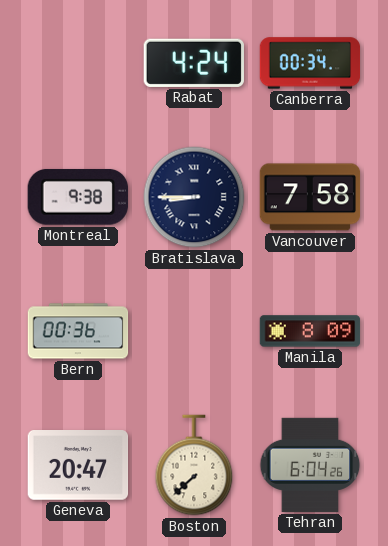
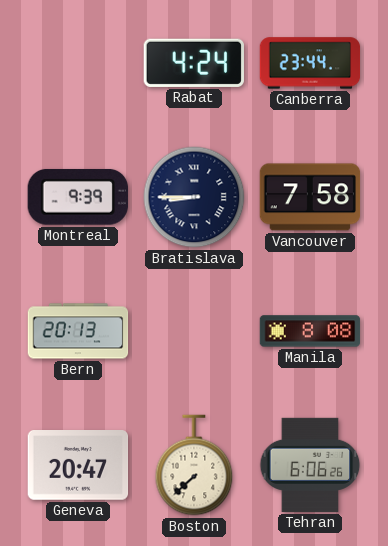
Canberra: 00:34 -> 23:44
Montreal: 9:38 -> 9:39
Bern: 00:36 -> 20:13
Manila: 8:09 -> 8:08
Tehran: 6:04 -> 6:06
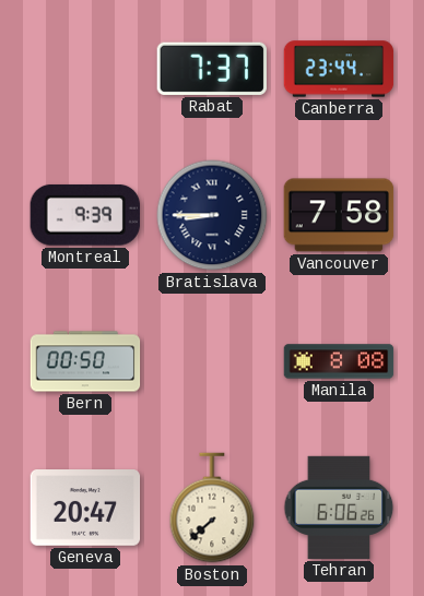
Rabat: 4:24 -> 7:37
Bern: 20:13 -> 00:50
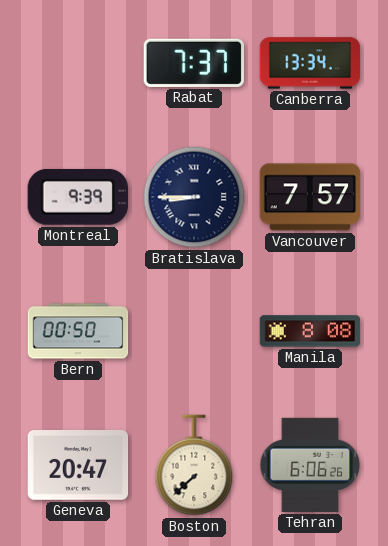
Canberra: 23:44 -> 13:34
Vancouver: 7:58 -> 7:57
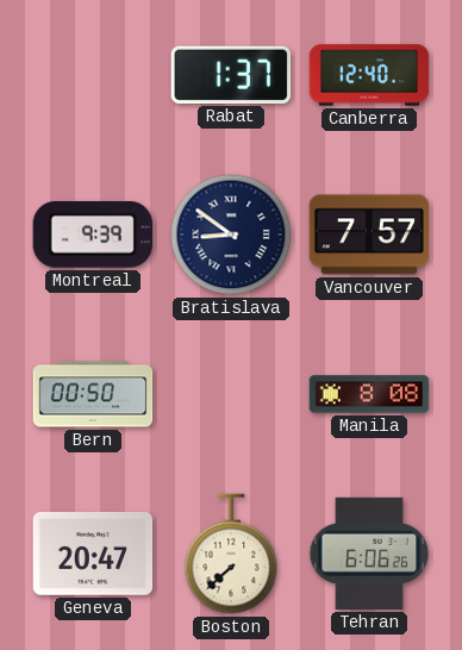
Rabat: 7:37 -> 1:37
Canberra: 13:34 -> 12:40
Bratislava: 8:45 -> 8:51
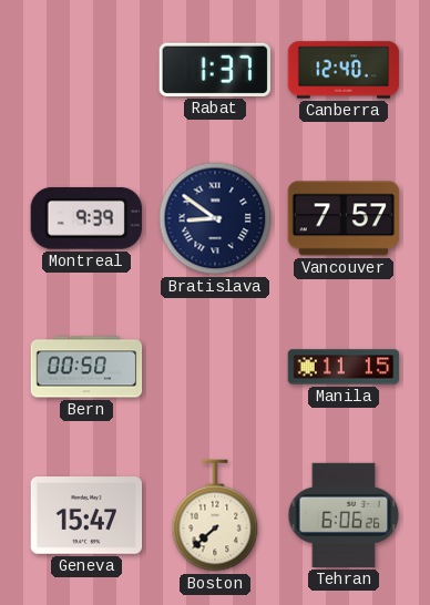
Manila: 8:08 -> 11:15
Geneva: 20:47 -> 15:47
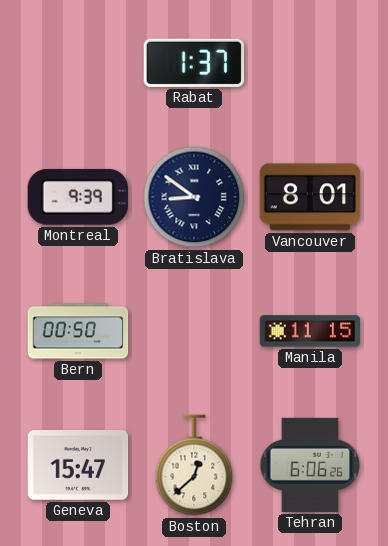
Canberra: 12:40 -> none
Vancouver: 7:57 -> 8:01
Boston: 7:38 -> 12:38
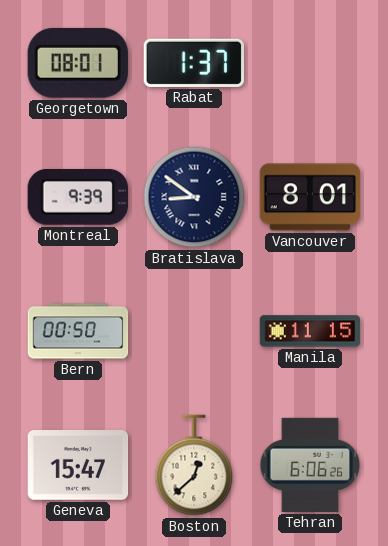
Georgetown: none -> 08:01
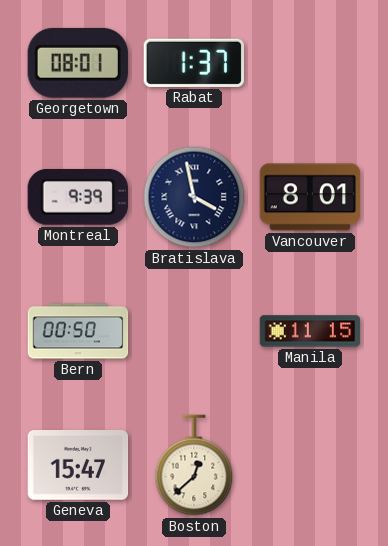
Bratislava: 8:51 -> 3:58
Tehran: 6:06 -> none
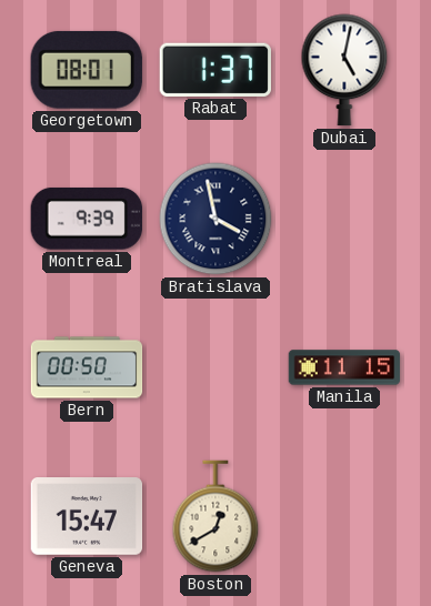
Dubai: none -> 5:02
Vancouver: 8:01 -> none
Boston: 12:38 -> 12:40
